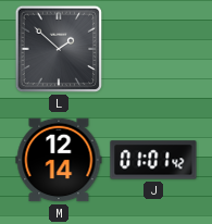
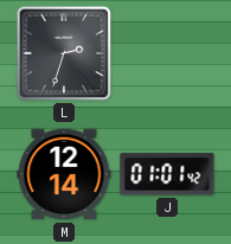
L: 1:52 -> 2:33
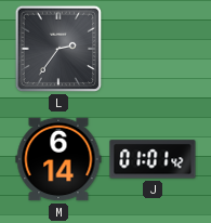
L: 2:33 -> 2:36
M: 12:14 -> 6:14
